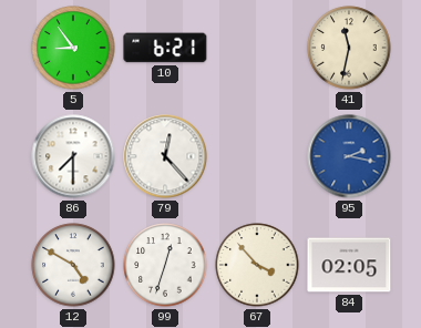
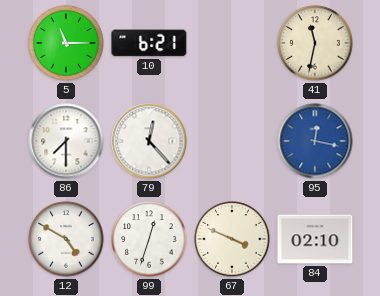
5: 8:54 -> 11:15
95: 2:17 -> 12:17
67: 3:53 -> 3:49
84: 02:05 -> 02:10
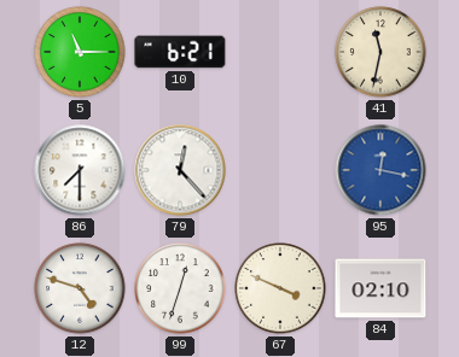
12: 4:50 -> 4:48
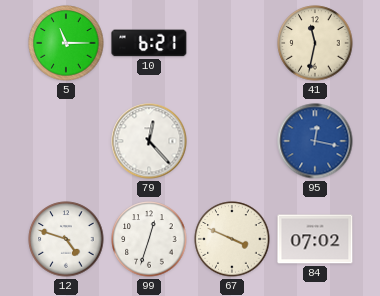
86: 7:30 -> none
84: 02:10 -> 07:02
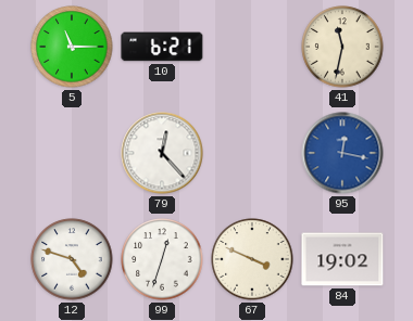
84: 07:02 -> 19:02
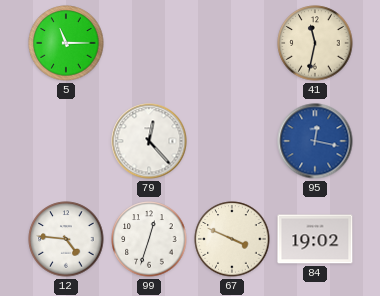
10: 6:21 -> none
12: 4:48 -> 4:46
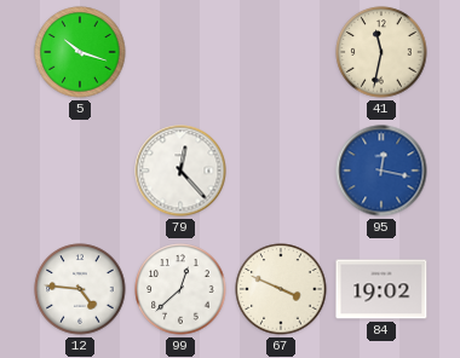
5: 11:15 -> 10:18
99: 12:33 -> 12:38
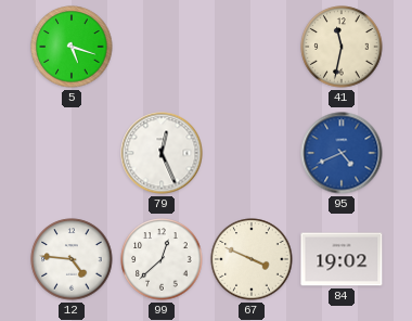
5: 10:18 -> 5:18
79: 12:23 -> 12:26
95: 12:17 -> 4:41
